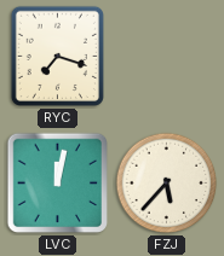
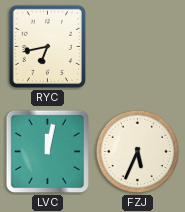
RYC: 7:18 -> 6:43
FZJ: 5:37 -> 5:34
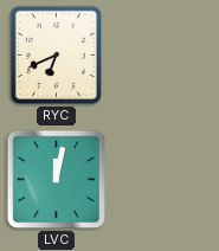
RYC: 6:43 -> 6:41
FZJ: 5:34 -> none
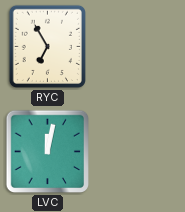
RYC: 6:41 -> 6:55
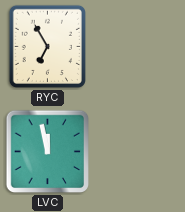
LVC: 12:02 -> 11:58
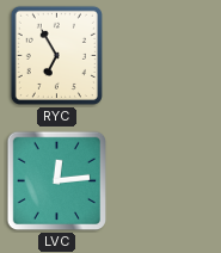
LVC: 11:58 -> 12:14
